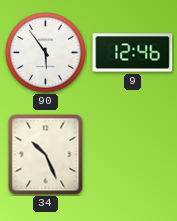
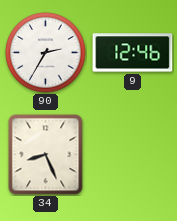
90: 5:54 -> 2:35
34: 10:26 -> 8:26
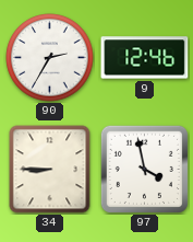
34: 8:26 -> 8:45
97: none -> 3:58
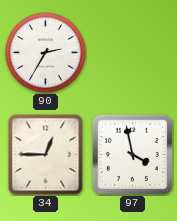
9: 12:46 -> none
34: 8:45 -> 12:45
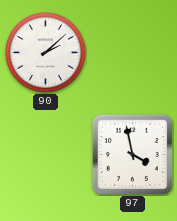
90: 2:35 -> 2:08
34: 12:45 -> none
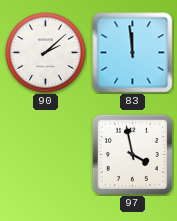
83: none -> 11:59
